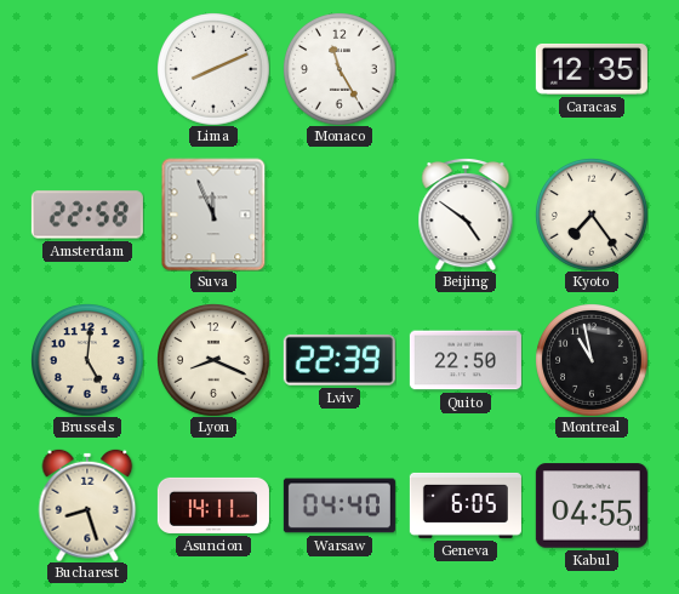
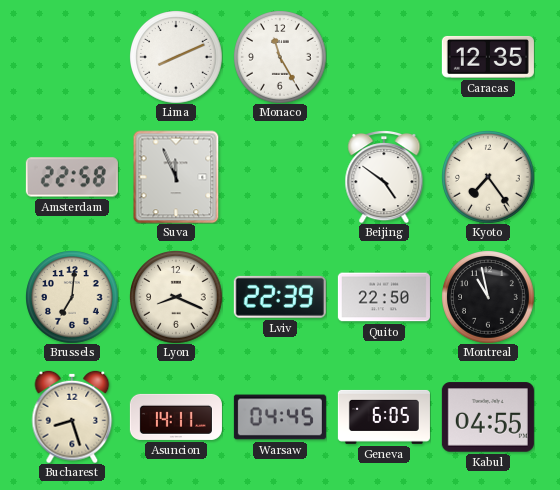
Brussels: 5:01 -> 7:01
Warsaw: 04:40 -> 04:45
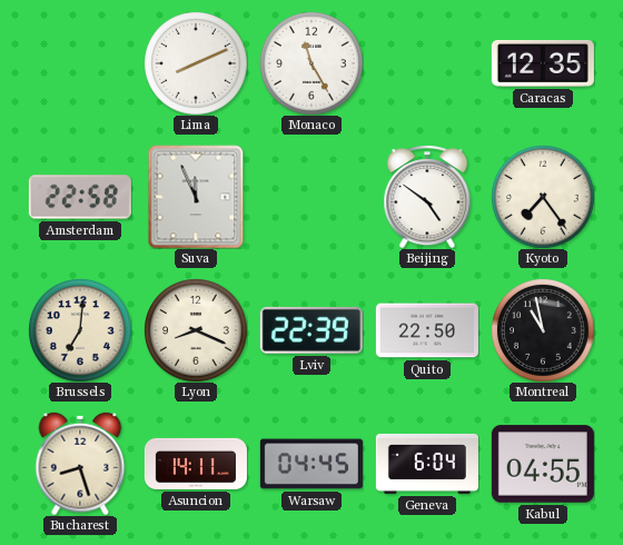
Geneva: 6:05 -> 6:04
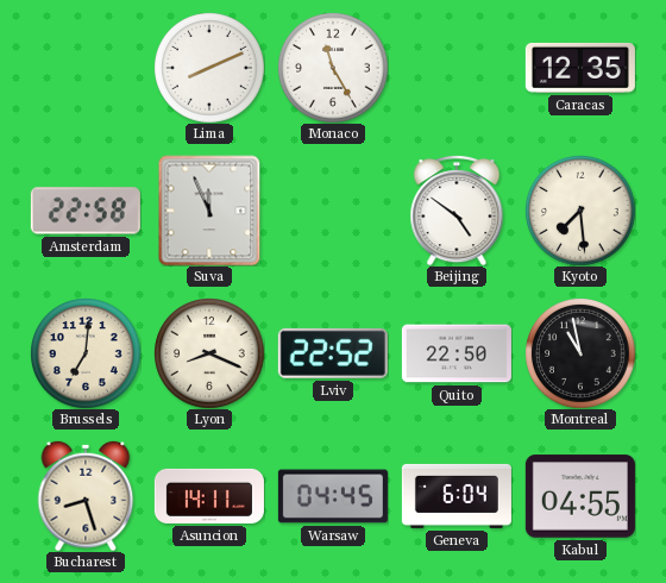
Kyoto: 7:24 -> 7:29
Lviv: 22:39 -> 22:52
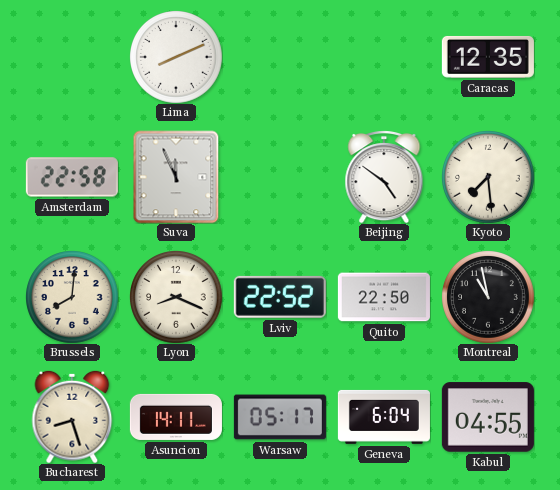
Monaco: 11:25 -> none
Brussels: 7:01 -> 8:01
Warsaw: 04:45 -> 05:17
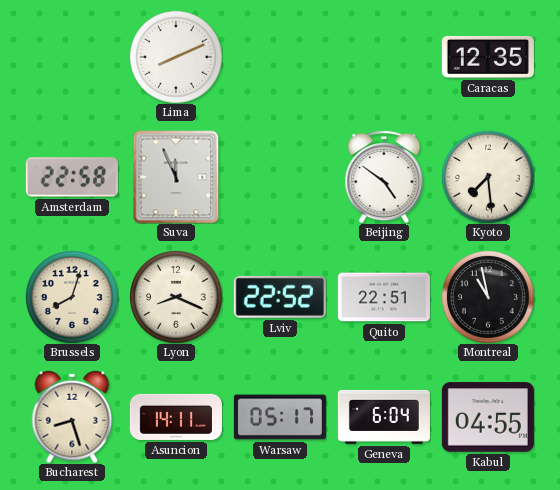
Brussels: 8:01 -> 8:03
Quito: 22:50 -> 22:51
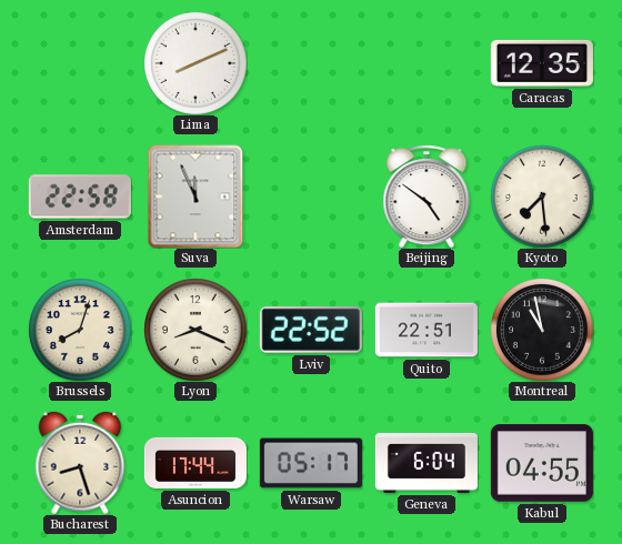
Asuncion: 14:11 -> 17:44
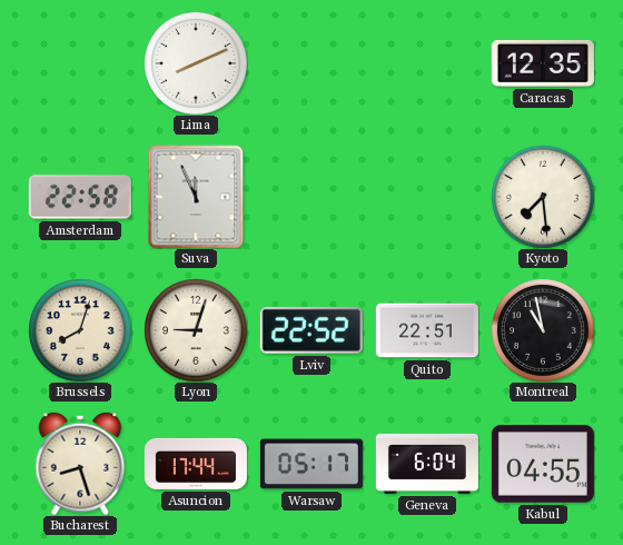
Beijing: 4:51 -> none
Lyon: 8:19 -> 9:03
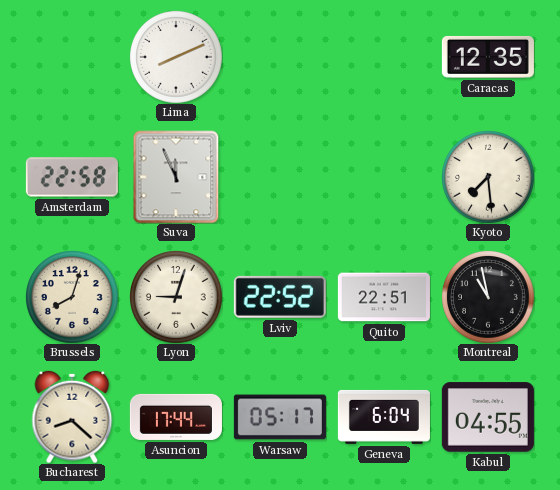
Bucharest: 8:27 -> 8:22
